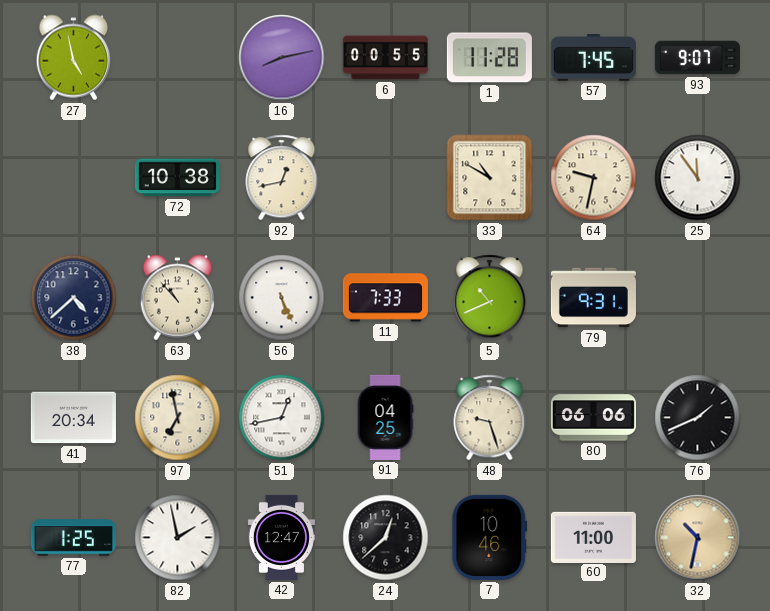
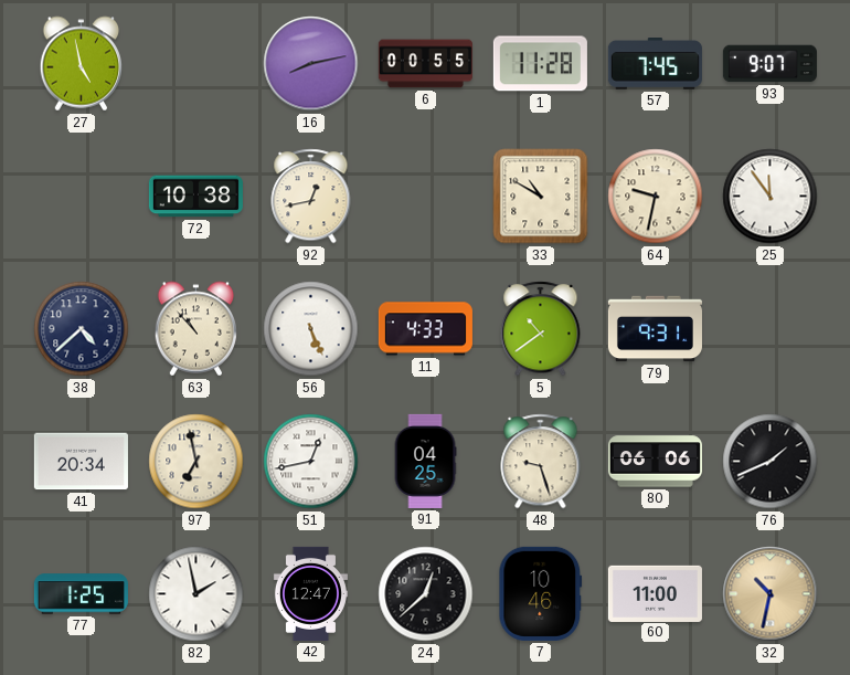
11: 7:33 -> 4:33
5: 10:41 -> 10:39
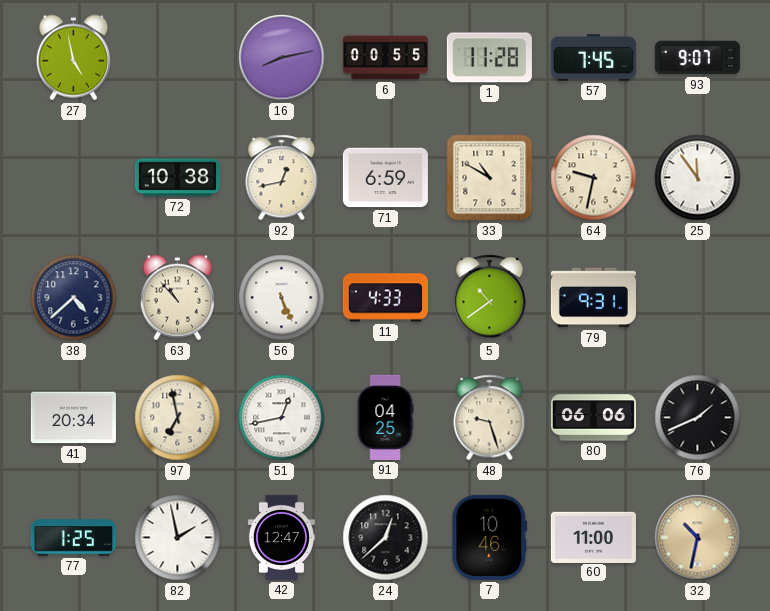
71: none -> 6:59
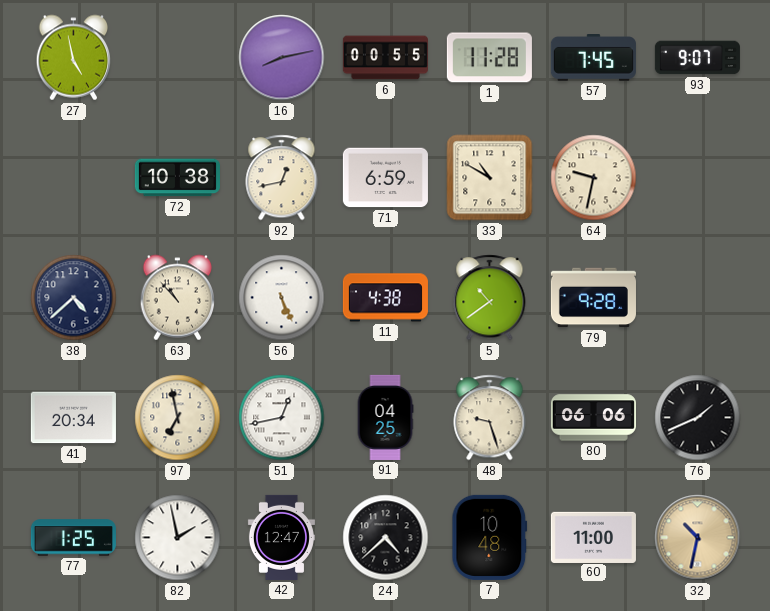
25: 11:54 -> none
11: 4:33 -> 4:38
79: 9:31 -> 9:28
24: 12:38 -> 4:38
7: 10:46 -> 10:48
